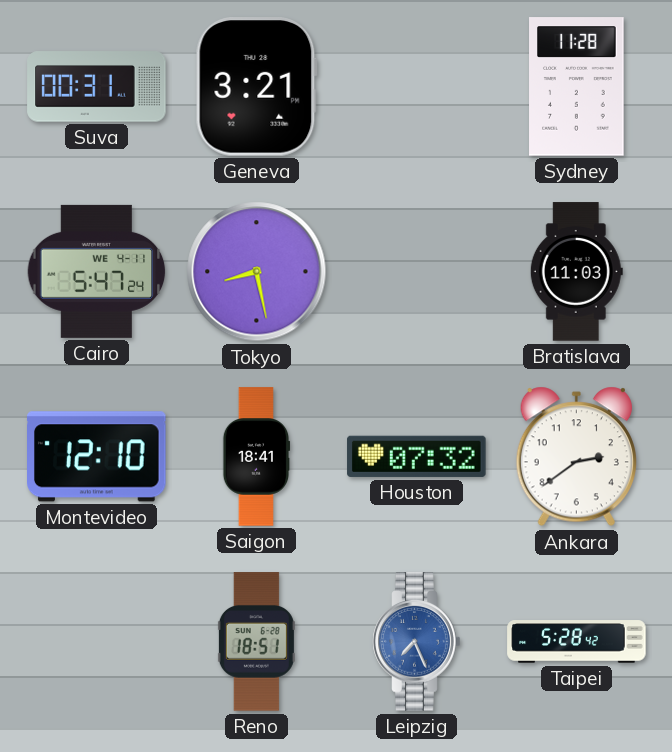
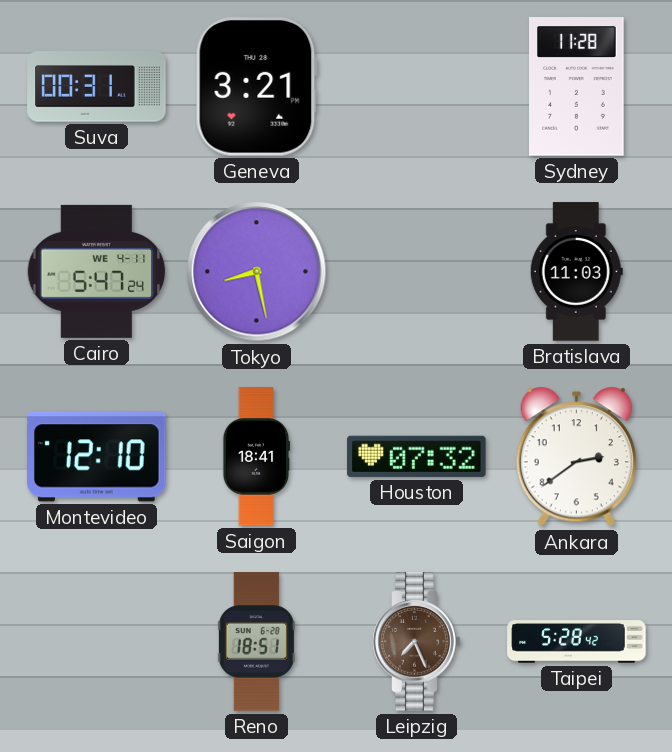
Leipzig dial: blue -> brown
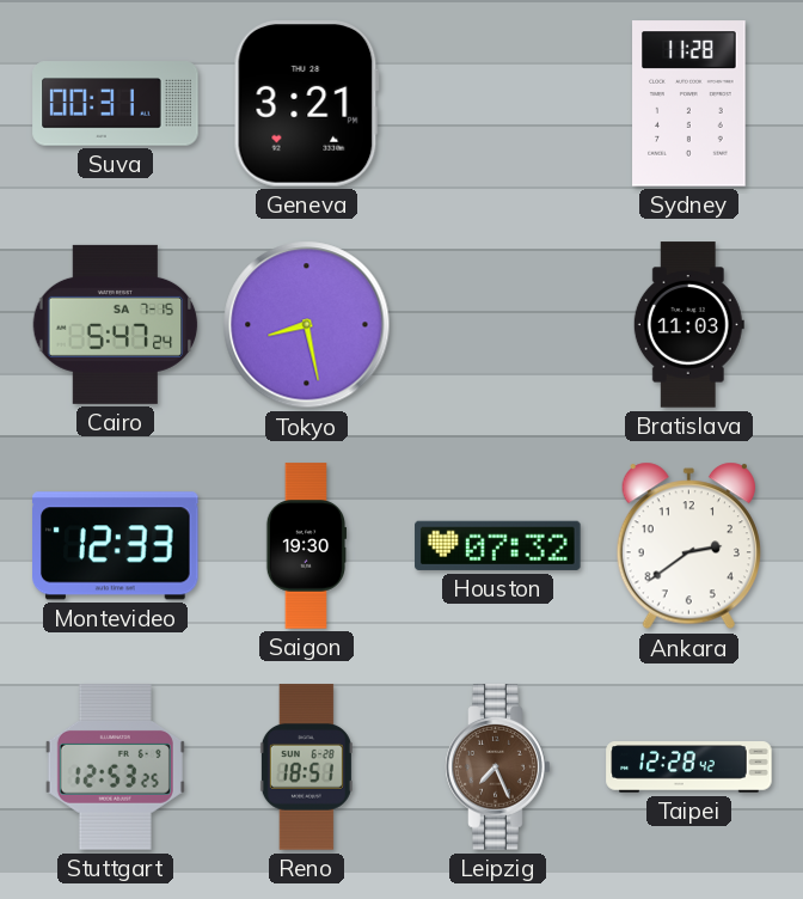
Cairo date: WE 4-11 -> SA 7-15
Montevideo: 12:10 -> 12:33
Saigon: 18:41 -> 19:30
Stuttgart: none -> 12:53
Taipei: 5:28 -> 12:28
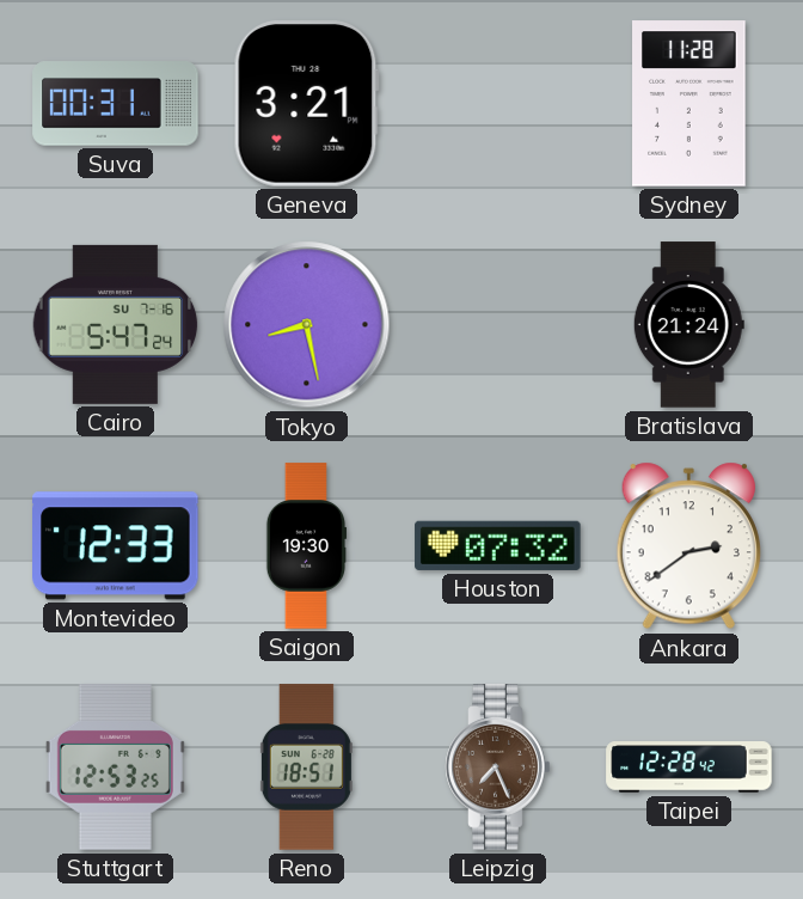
Cairo date: SA 7-15 -> SU 7-16
Bratislava: 11:03 -> 21:24
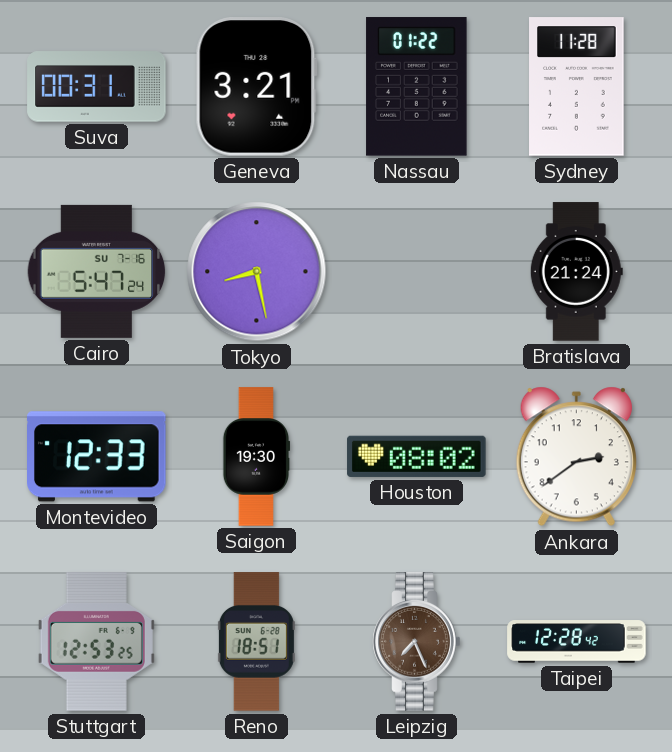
Nassau: none -> 01:22
Houston: 07:32 -> 08:02
